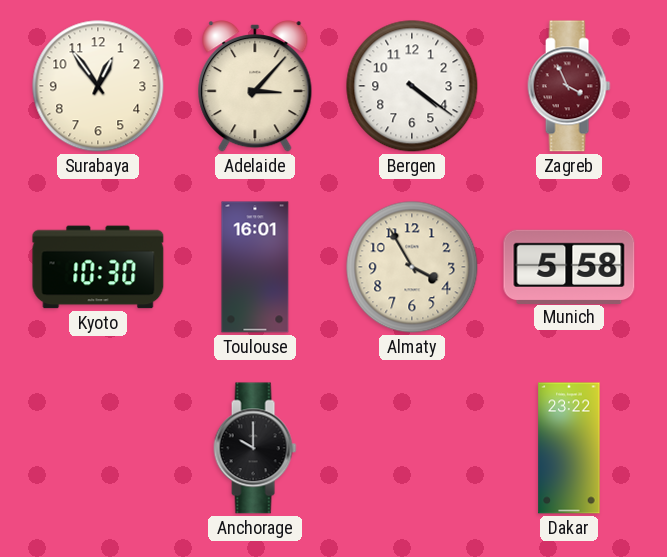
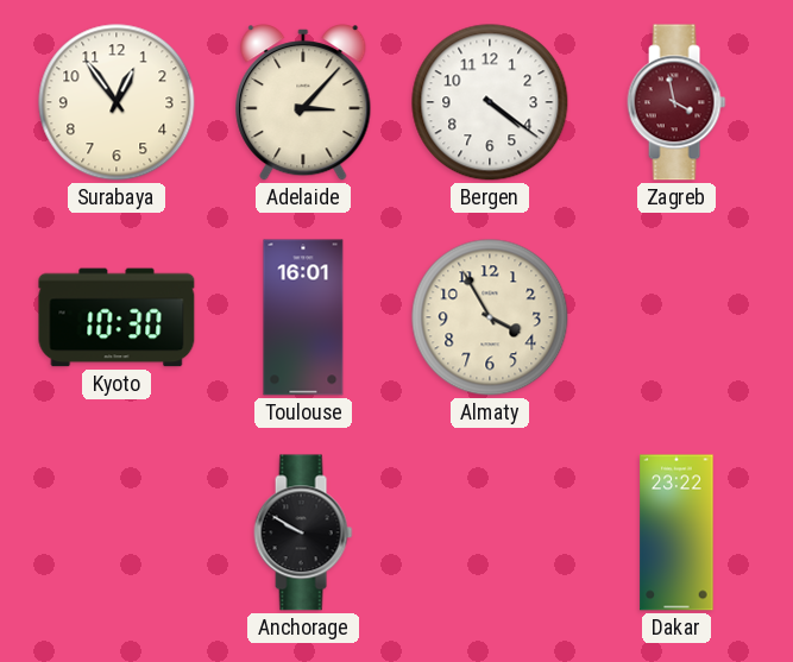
Zagreb: 3:56 -> 3:58
Munich: 5:58 -> none
Anchorage: 10:00 -> 9:50
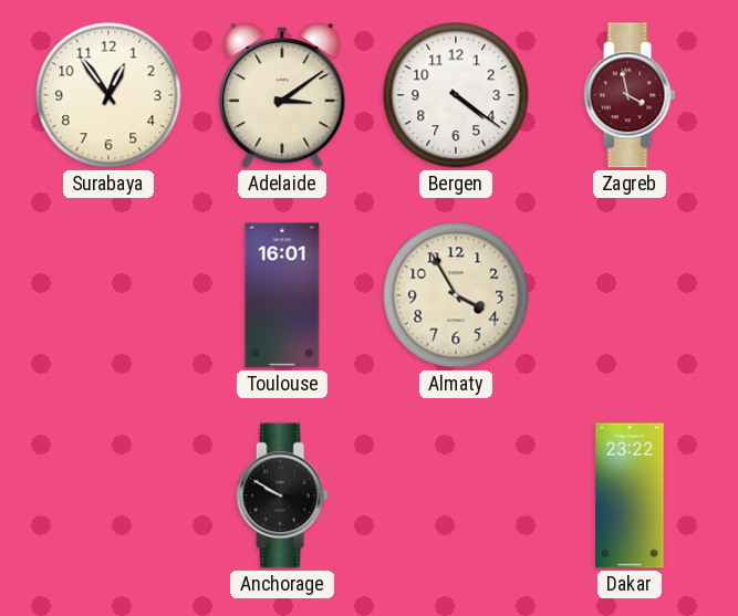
Adelaide: 3:07 -> 3:09
Kyoto: 10:30 -> none
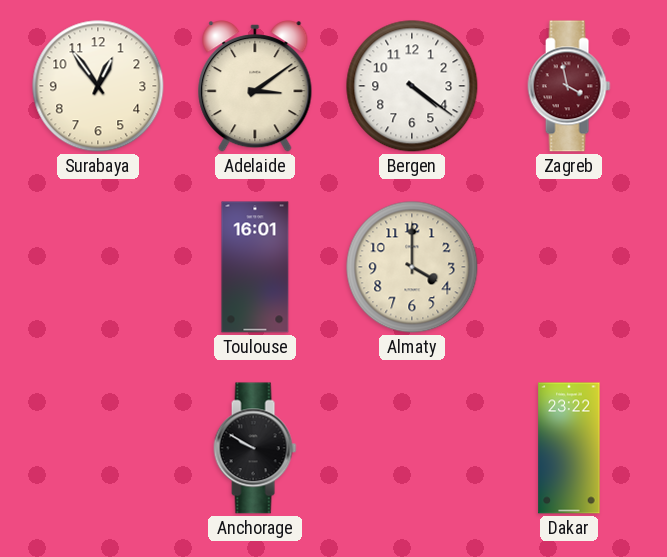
Almaty: 3:55 -> 4:00
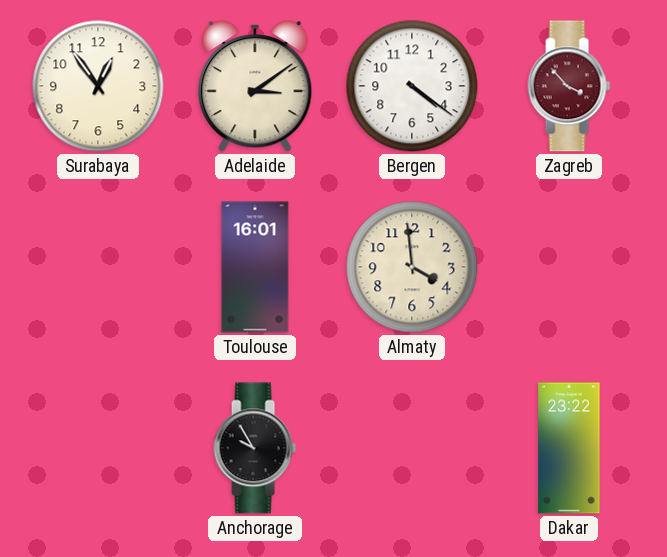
Zagreb: 3:58 -> 3:53
Almaty: 4:00 -> 3:59
Anchorage: 9:50 -> 9:55
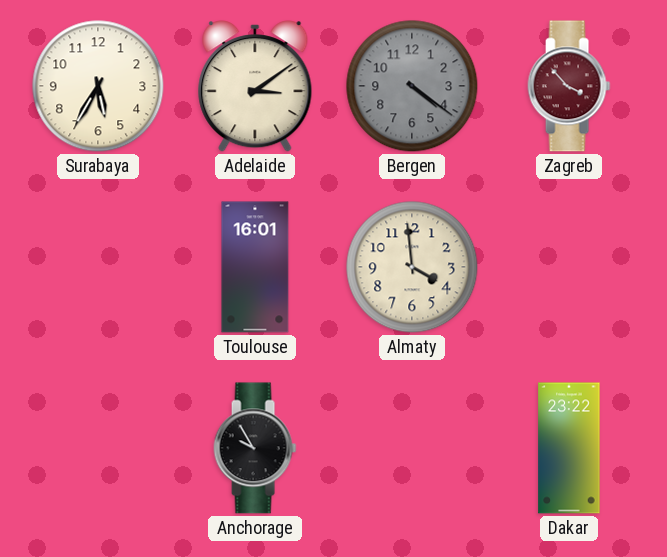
Surabaya: 12:54 -> 5:35
Bergen dial: white -> grey
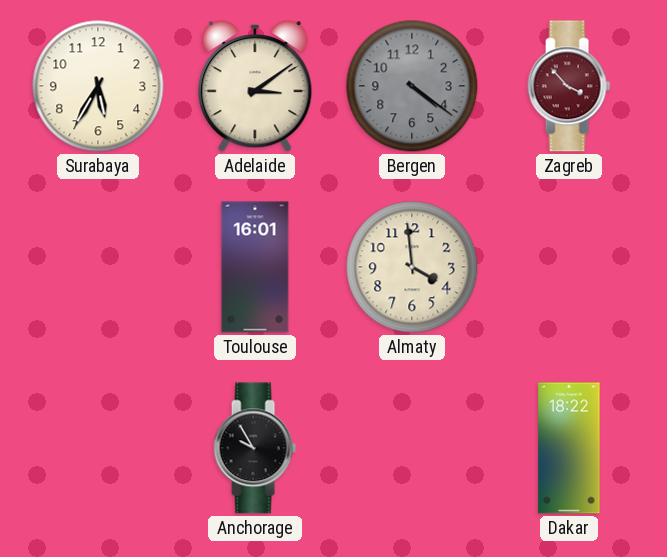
Dakar: 23:22 -> 18:22
